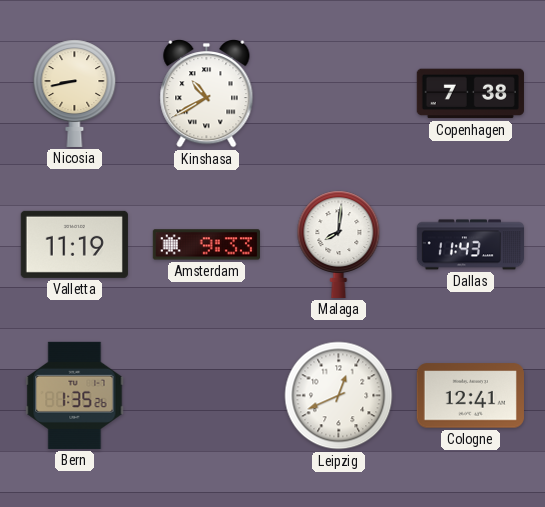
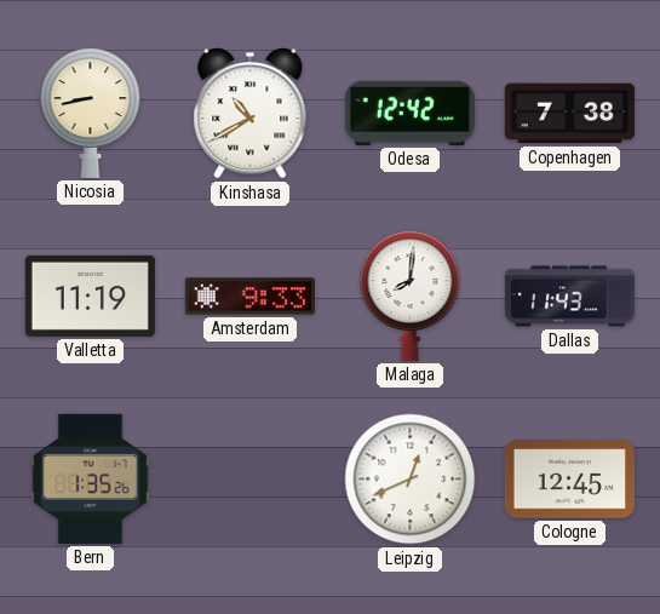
Odesa: none -> 12:42
Cologne: 12:41 -> 12:45
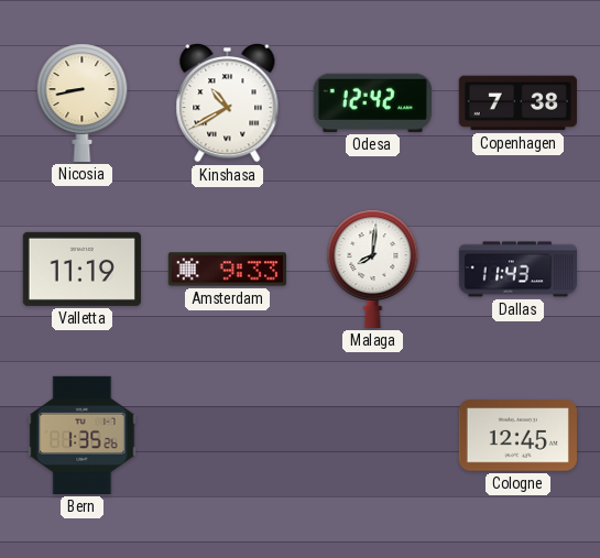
Leipzig: 12:41 -> none
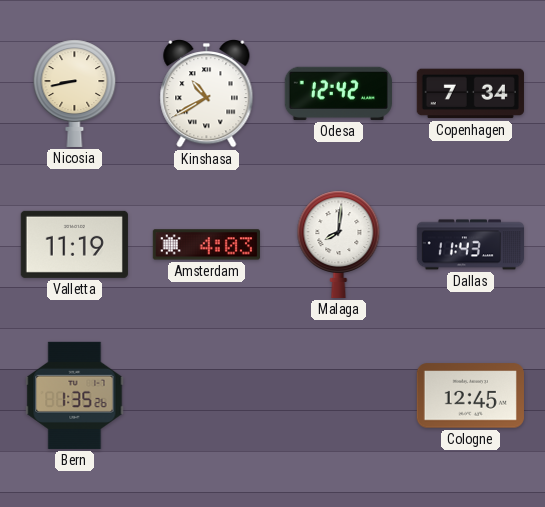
Copenhagen: 7:38 -> 7:34
Amsterdam: 9:33 -> 4:03
